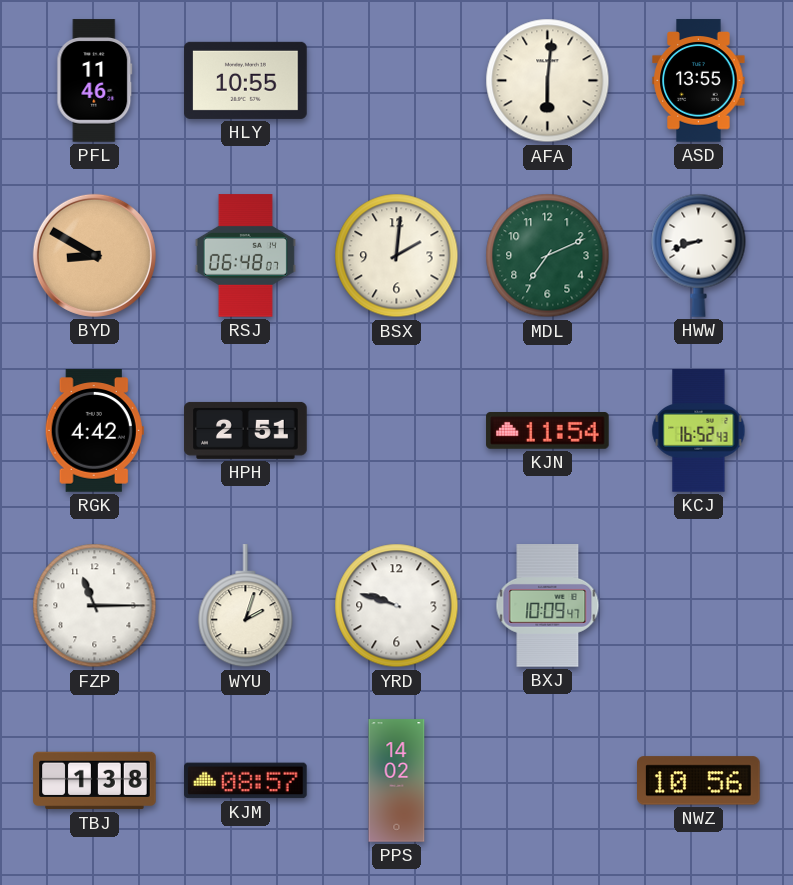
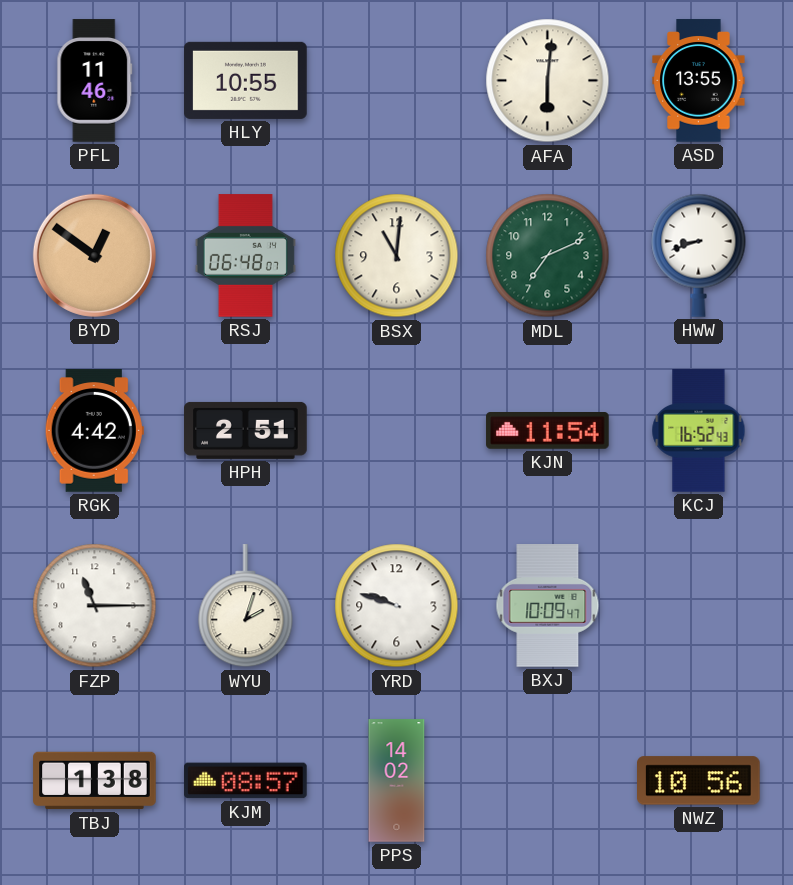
BYD: 8:50 -> 12:51
BSX: 2:01 -> 11:01
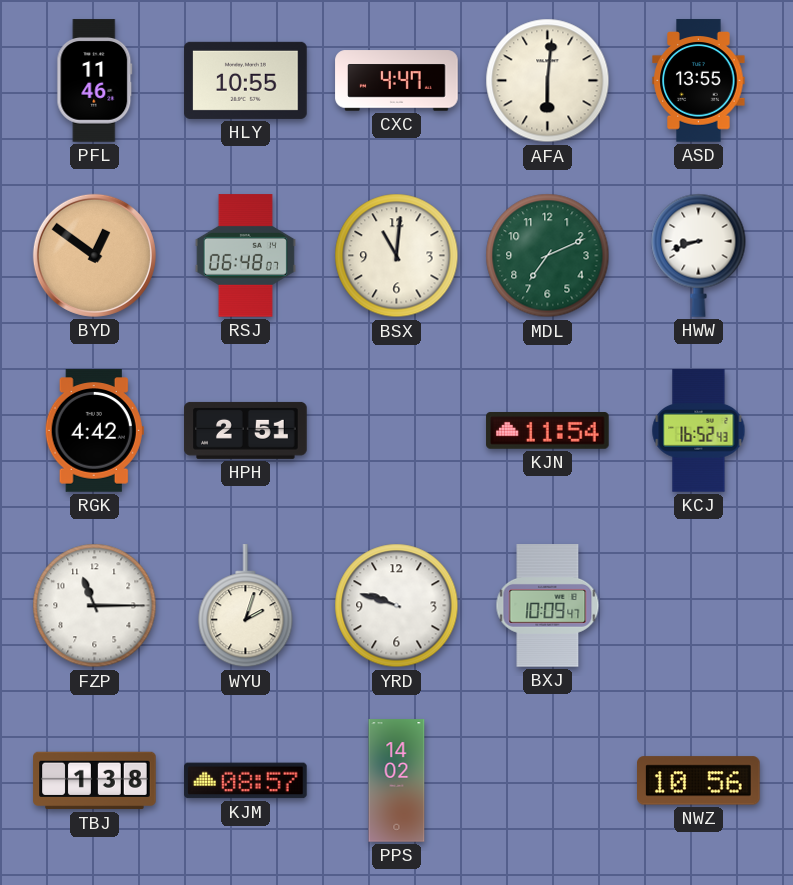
CXC: none -> 4:47
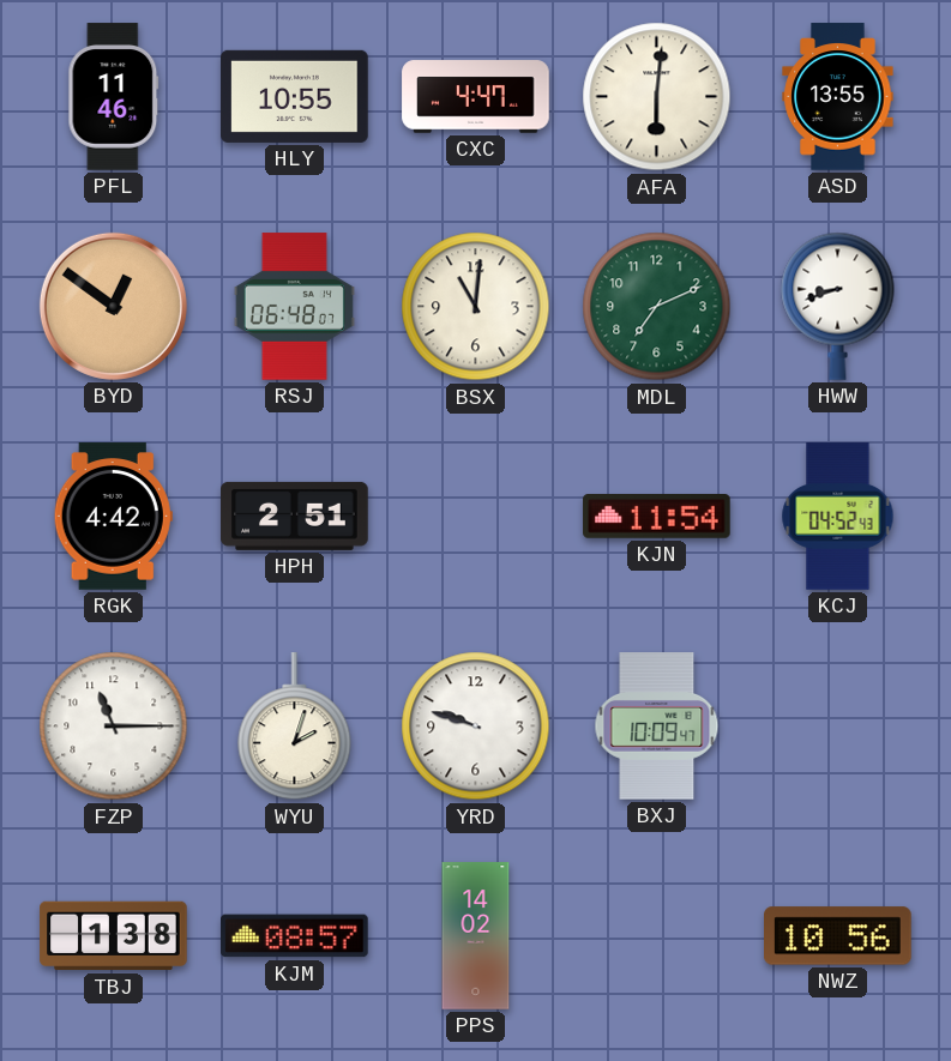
KCJ: 16:52 -> 04:52
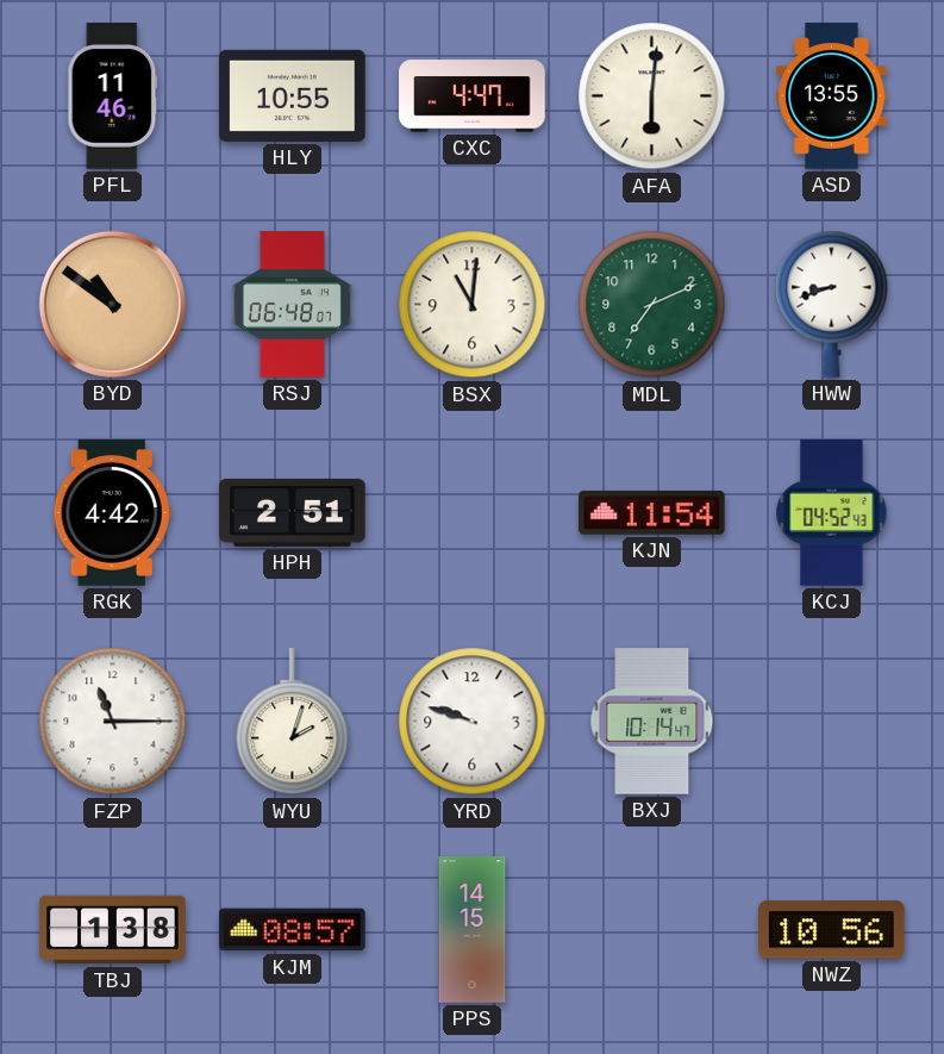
BYD: 12:51 -> 10:51
BXJ: 10:09 -> 10:14
PPS: 14:02 -> 14:15
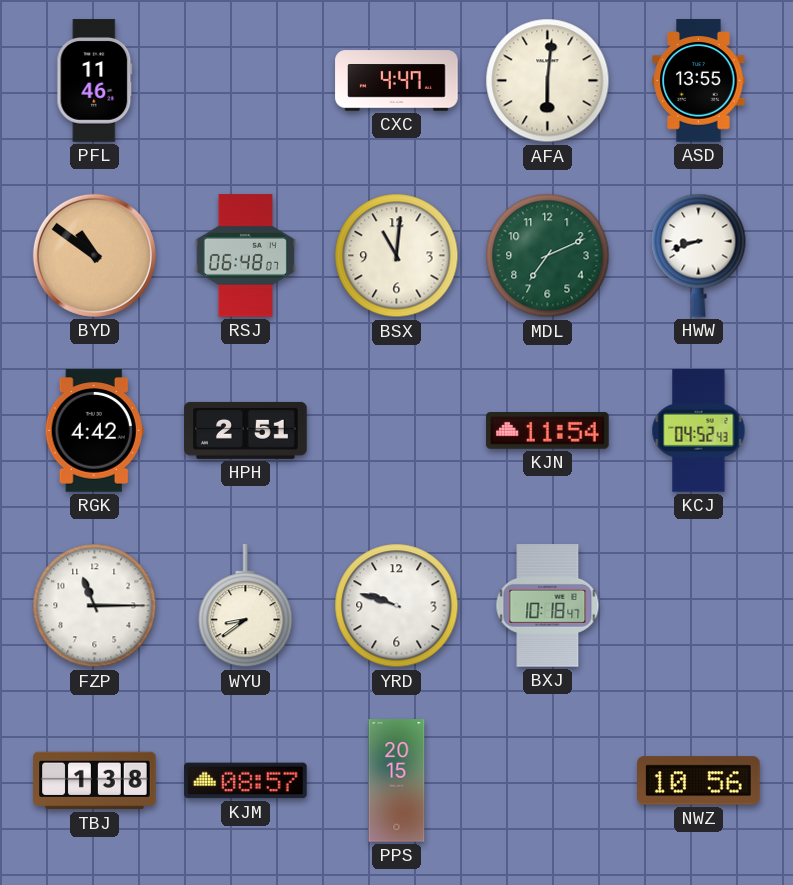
HLY: 10:55 -> none
WYU: 2:03 -> 8:39
BXJ: 10:14 -> 10:18
PPS: 14:15 -> 20:15
